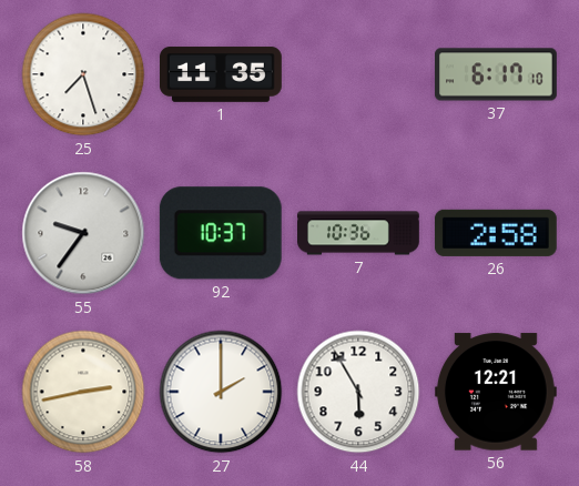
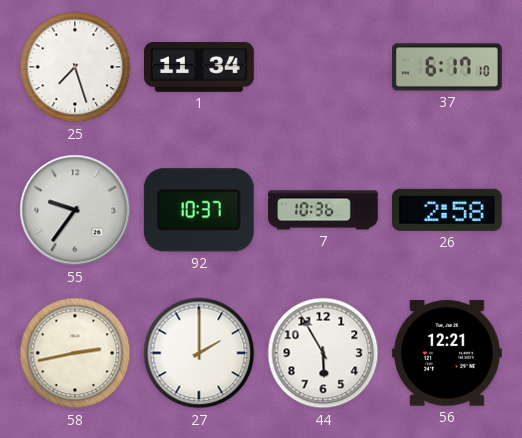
1: 11:35 -> 11:34
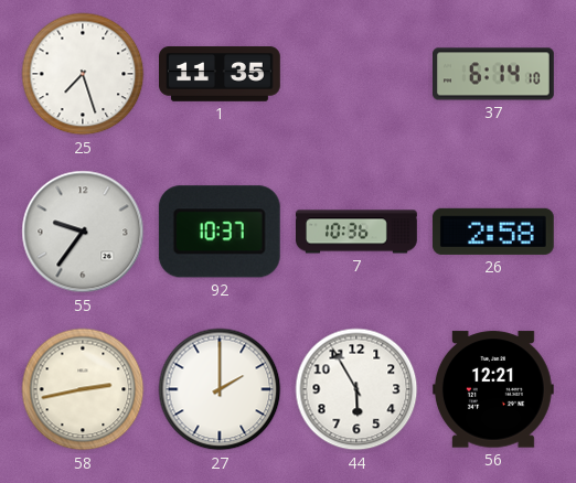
1: 11:34 -> 11:35
37: 6:17 -> 6:14
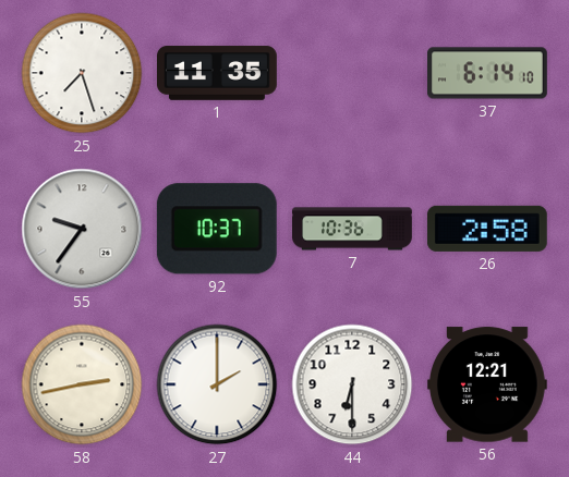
44: 5:55 -> 6:30
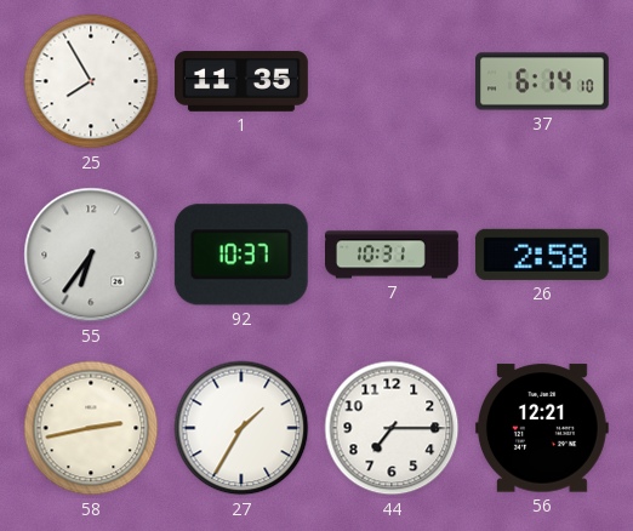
25: 7:27 -> 7:55
55: 9:36 -> 6:36
7: 10:36 -> 10:31
27: 2:00 -> 1:35
44: 6:30 -> 7:15
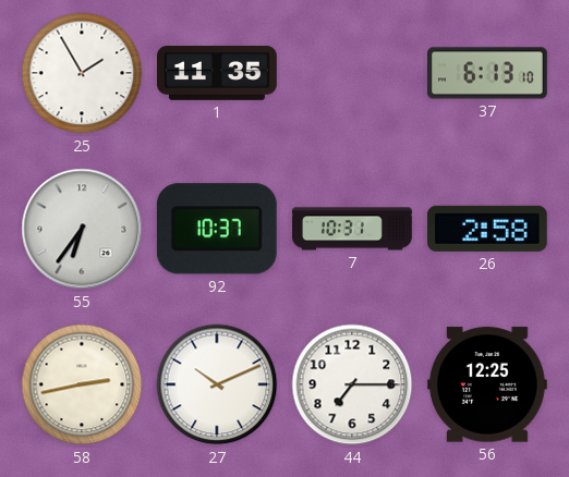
25: 7:55 -> 1:55
37: 6:14 -> 6:13
27: 1:35 -> 10:11
56: 12:21 -> 12:25
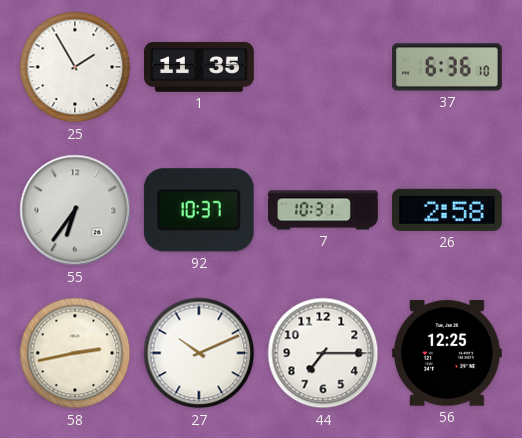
37: 6:13 -> 6:36
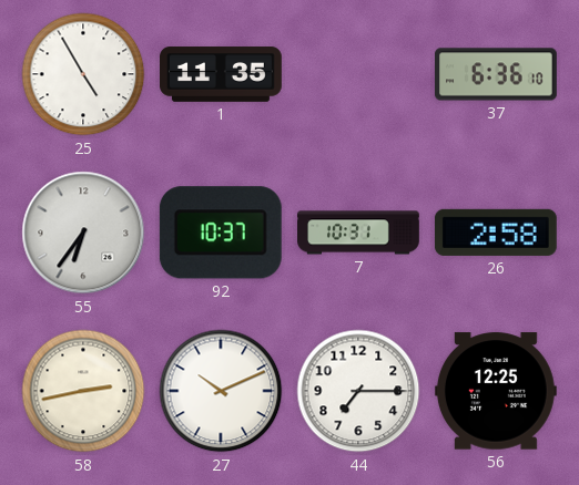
25: 1:55 -> 4:55
